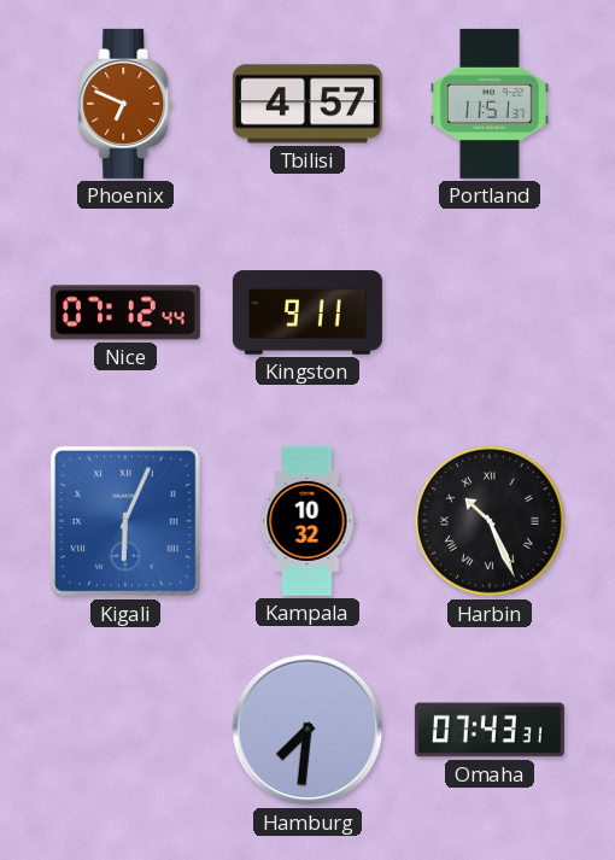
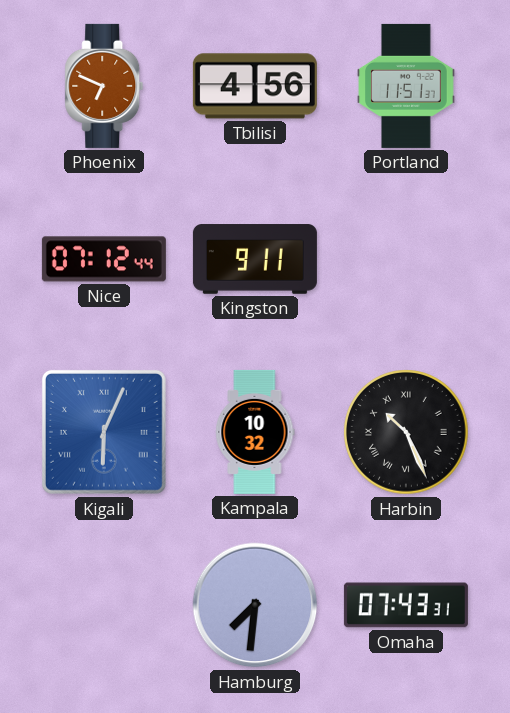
Tbilisi: 4:57 -> 4:56
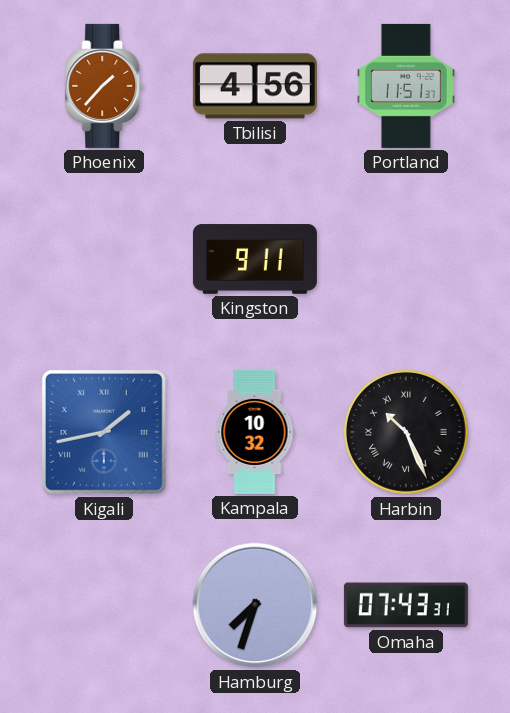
Phoenix: 6:49 -> 1:37
Nice: 07:12 -> none
Kigali: 6:04 -> 1:43
Hamburg: 7:31 -> 7:33
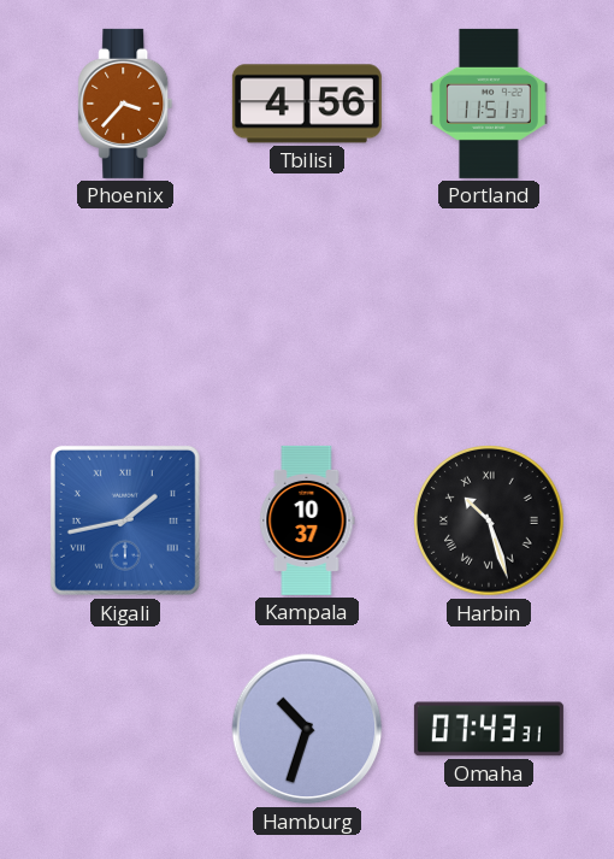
Phoenix: 1:37 -> 3:37
Kingston: 9:11 -> none
Kampala: 10:32 -> 10:37
Harbin: 10:26 -> 10:27
Hamburg: 7:33 -> 10:33
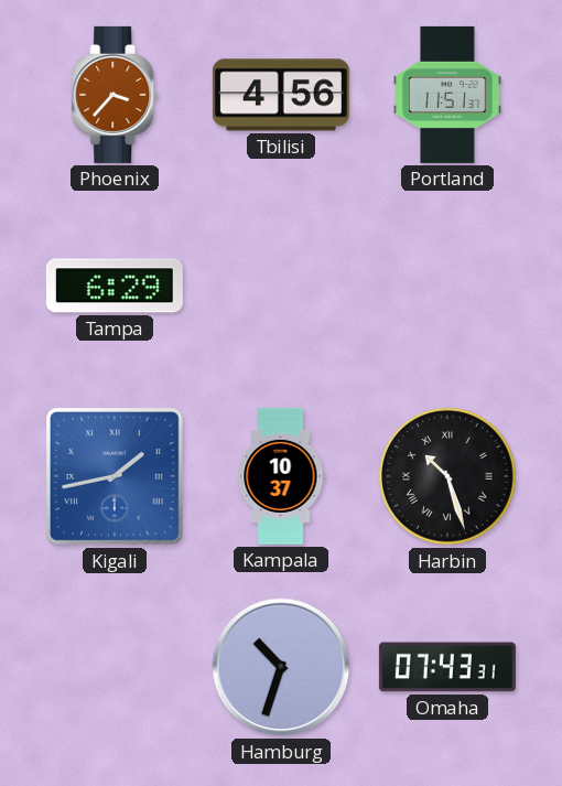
Tampa: none -> 6:29
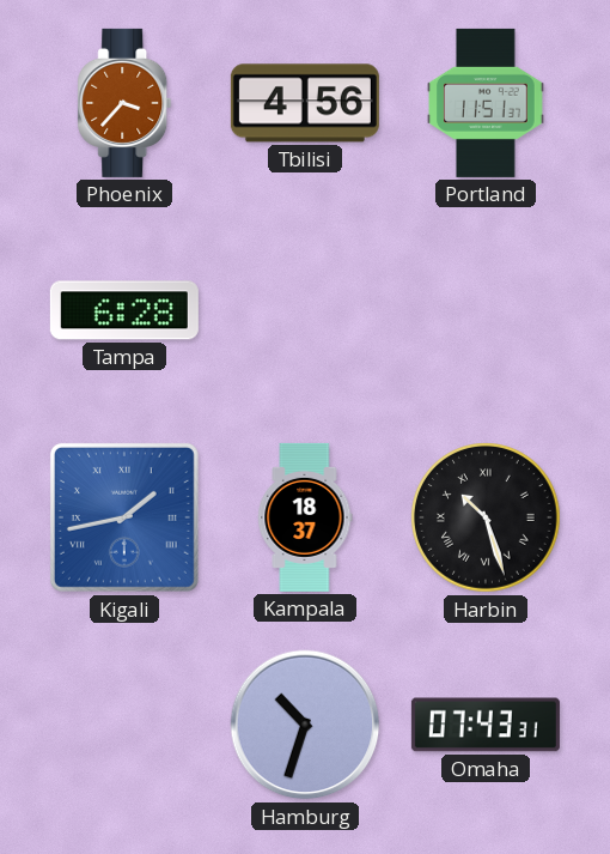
Tampa: 6:29 -> 6:28
Kampala: 10:37 -> 18:37
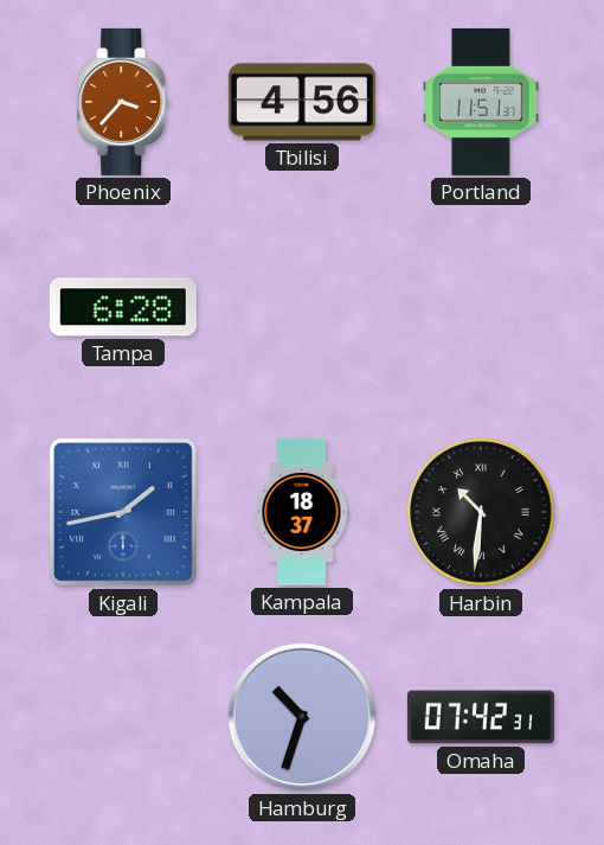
Harbin: 10:27 -> 10:31
Omaha: 07:43 -> 07:42
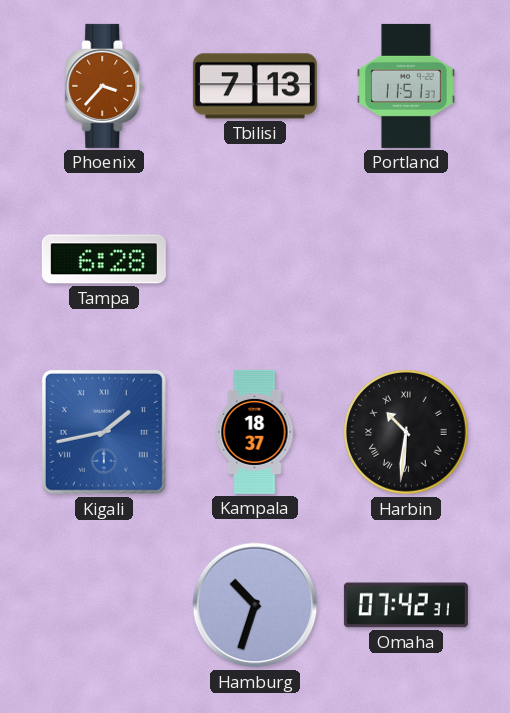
Tbilisi: 4:56 -> 7:13
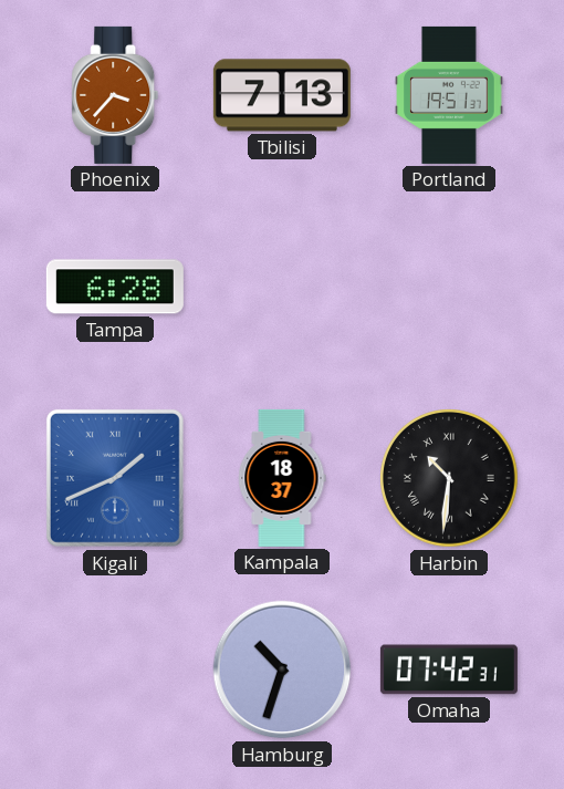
Portland: 11:51 -> 19:51
Kigali: 1:43 -> 1:41
